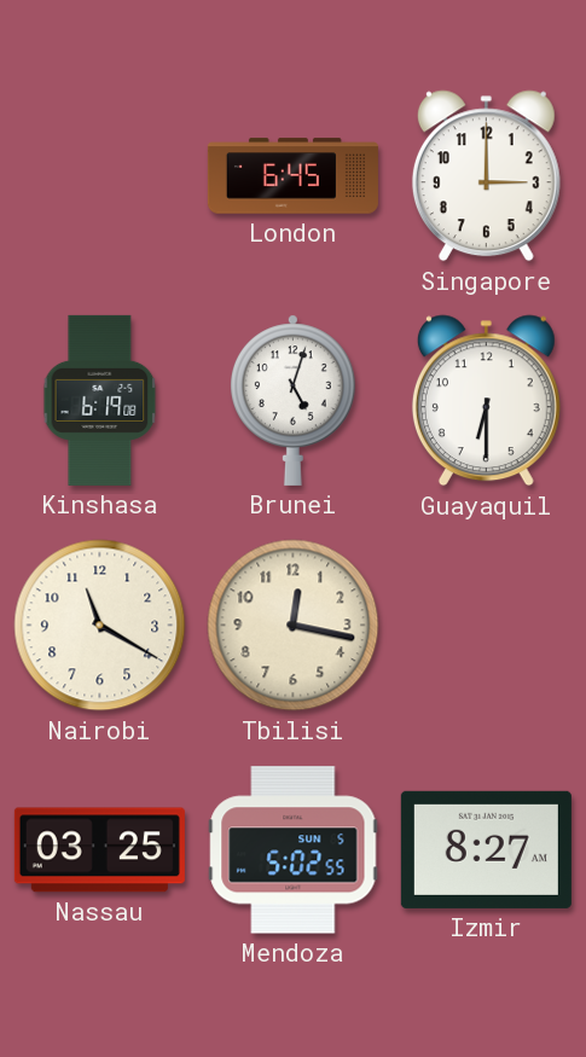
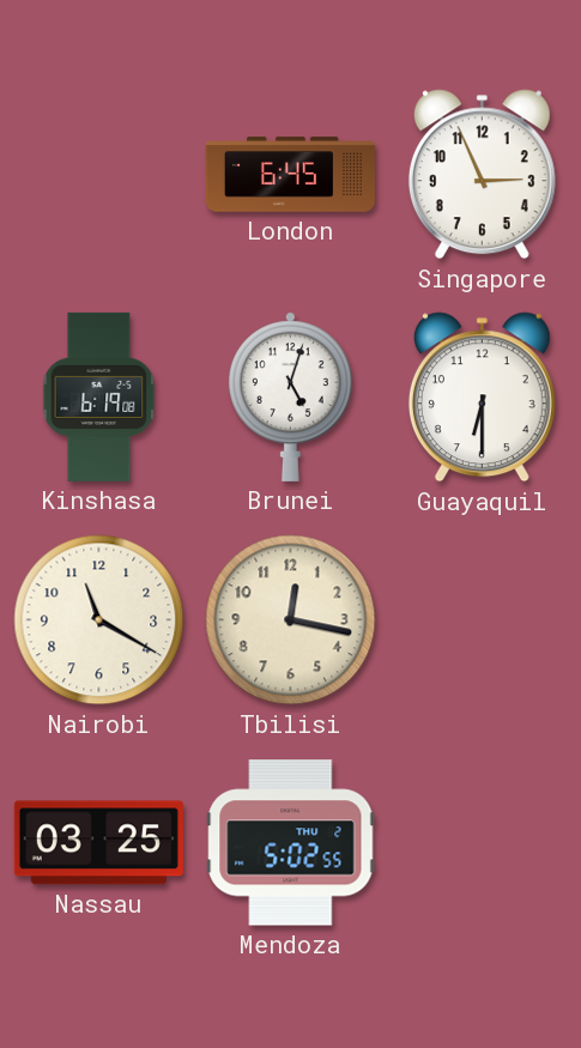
Singapore: 3:00 -> 2:56
Mendoza date: SUN 5 -> THU 2
Izmir: 8:27 -> none
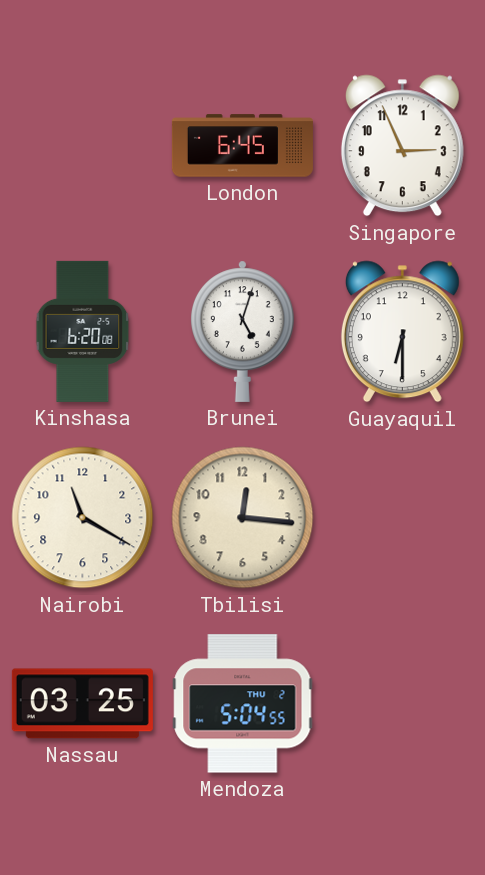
Kinshasa: 6:19 -> 6:20
Tbilisi: 12:17 -> 12:16
Mendoza: 5:02 -> 5:04
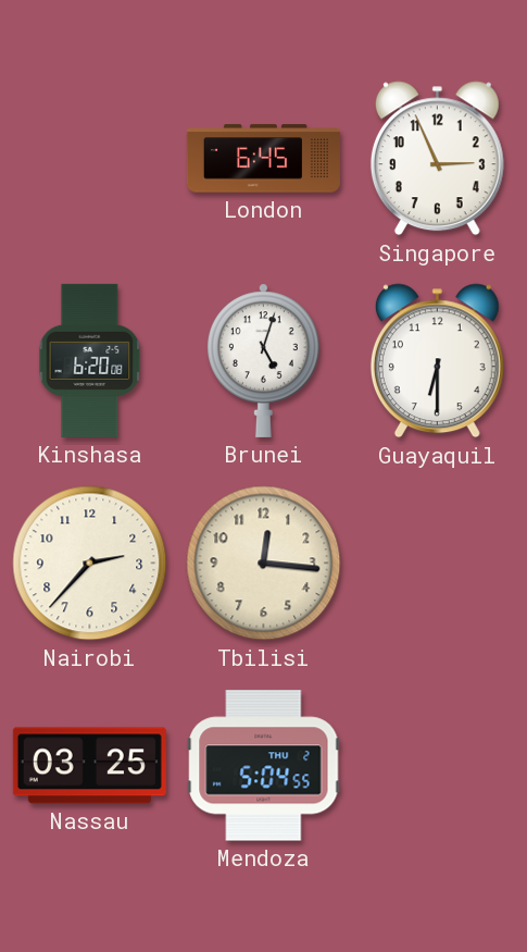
Nairobi: 11:20 -> 2:37
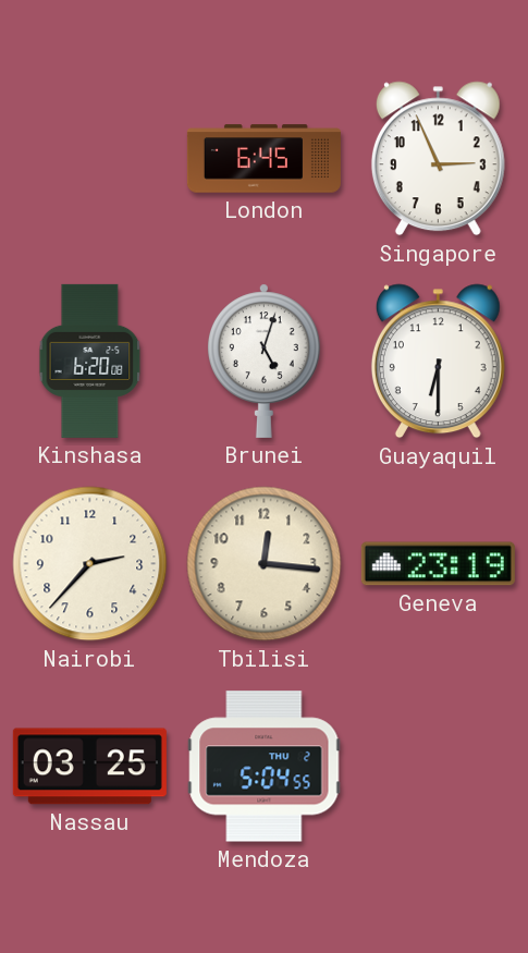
Geneva: none -> 23:19
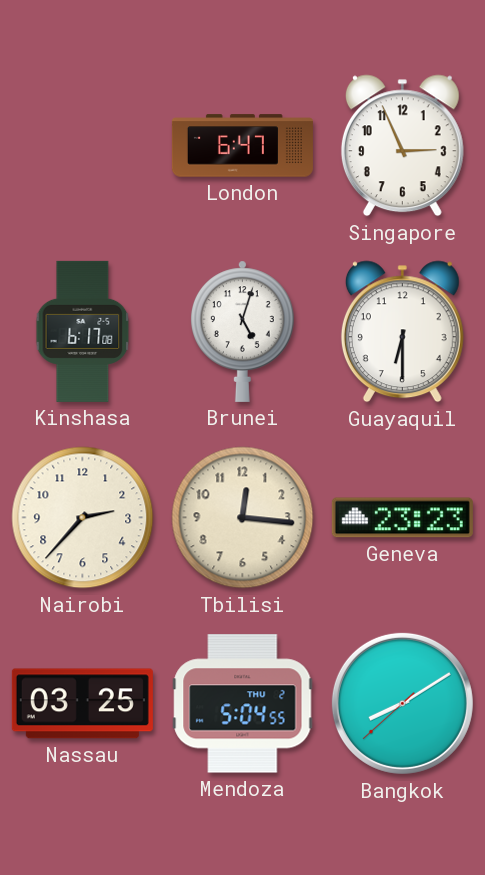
London: 6:45 -> 6:47
Kinshasa: 6:20 -> 6:17
Geneva: 23:19 -> 23:23
Bangkok: none -> 8:09
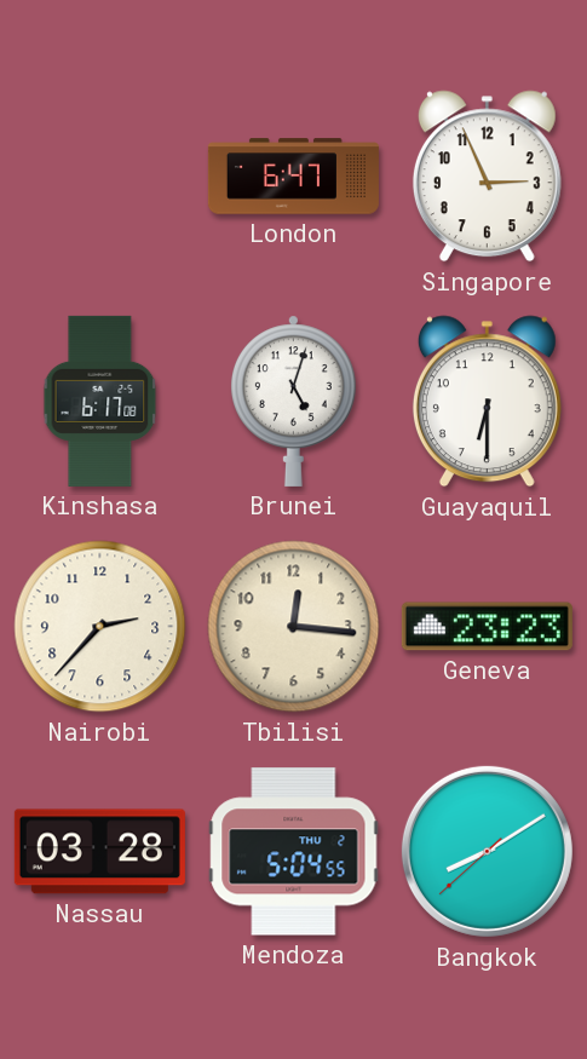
Nassau: 03:25 -> 03:28
